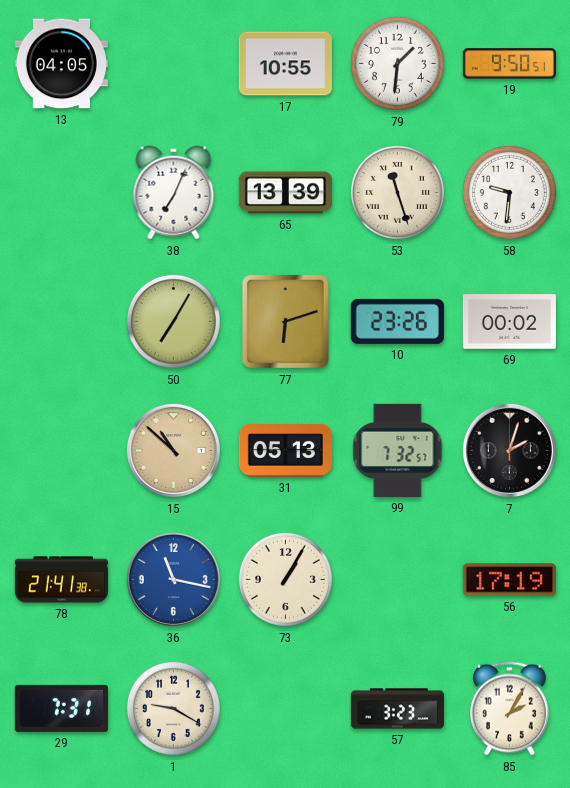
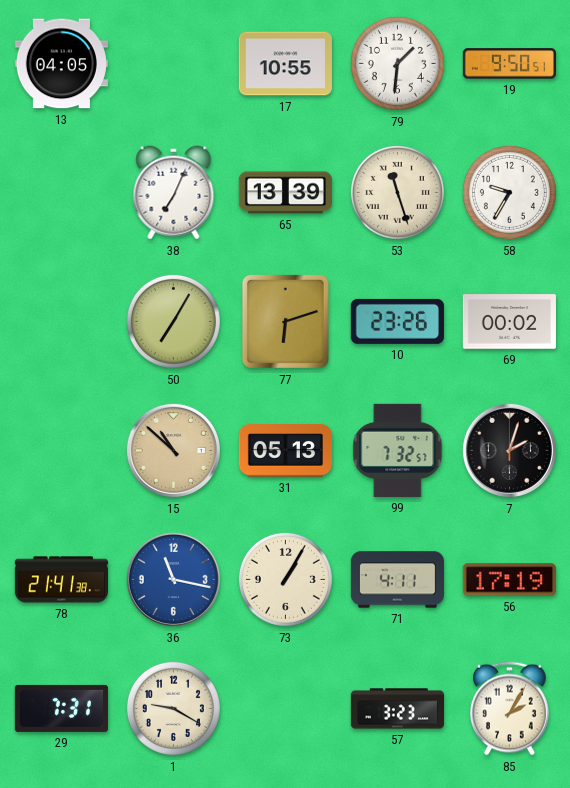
58: 9:31 -> 9:35
71: none -> 4:11
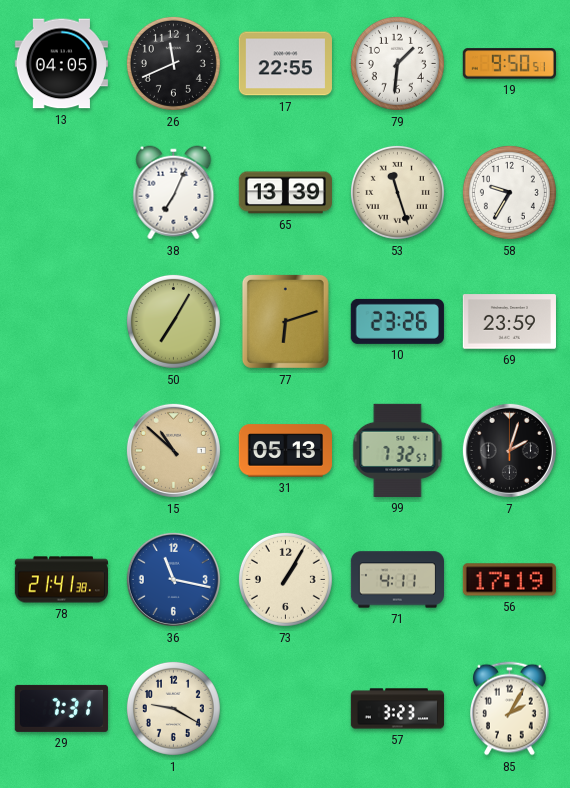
26: none -> 11:41
17: 10:55 -> 22:55
69: 00:02 -> 23:59
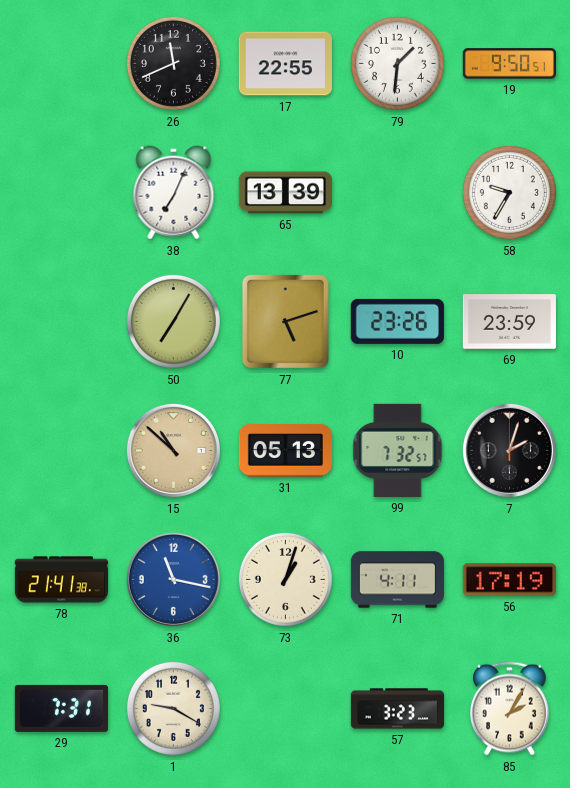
13: 04:05 -> none
53: 11:27 -> none
77: 6:12 -> 5:12
73: 1:05 -> 1:03
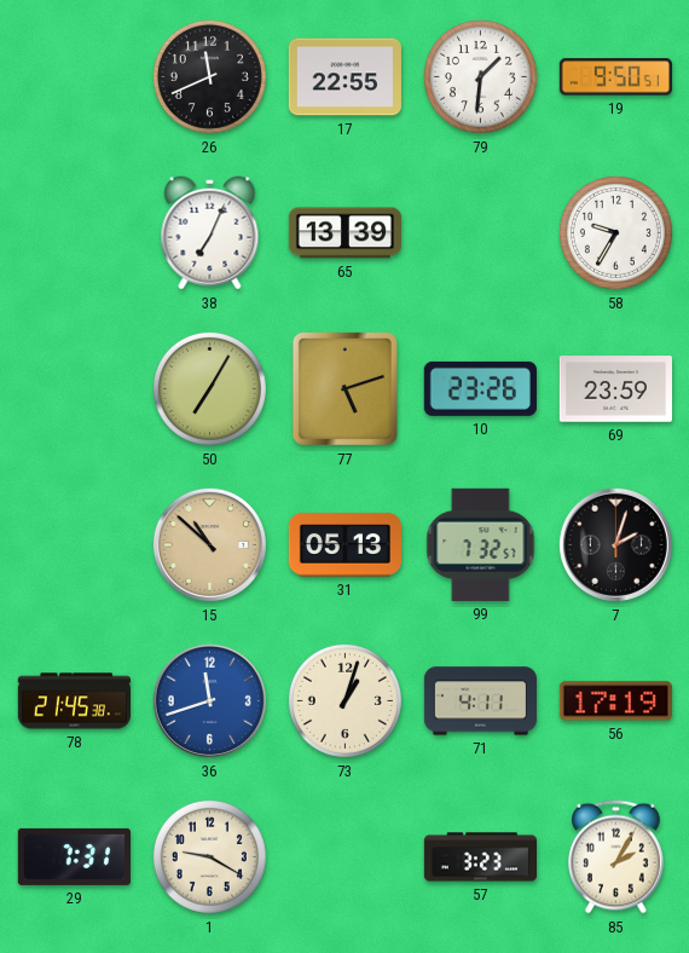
78: 21:41 -> 21:45
36: 11:17 -> 11:42
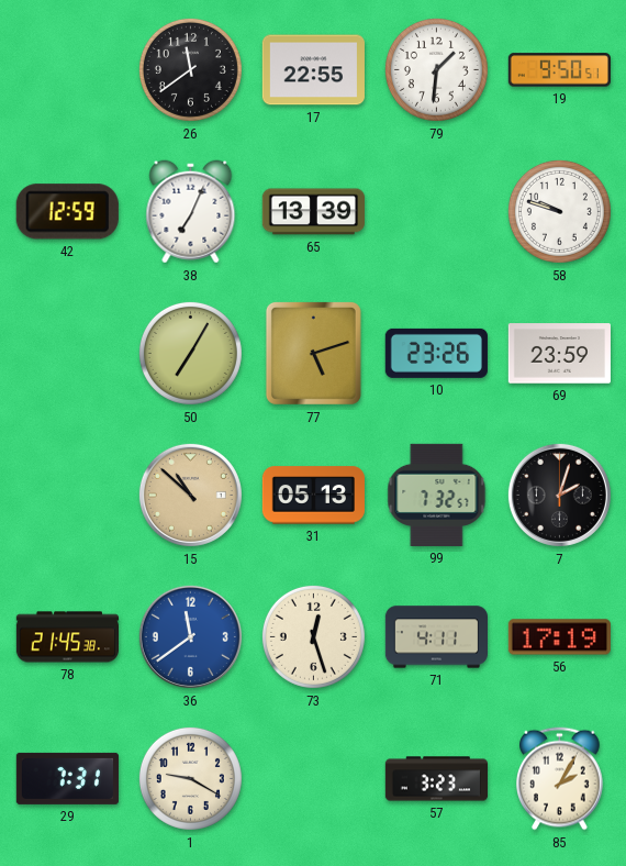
26: 11:41 -> 11:39
42: none -> 12:59
58: 9:35 -> 9:48
36: 11:42 -> 11:39
73: 1:03 -> 12:27
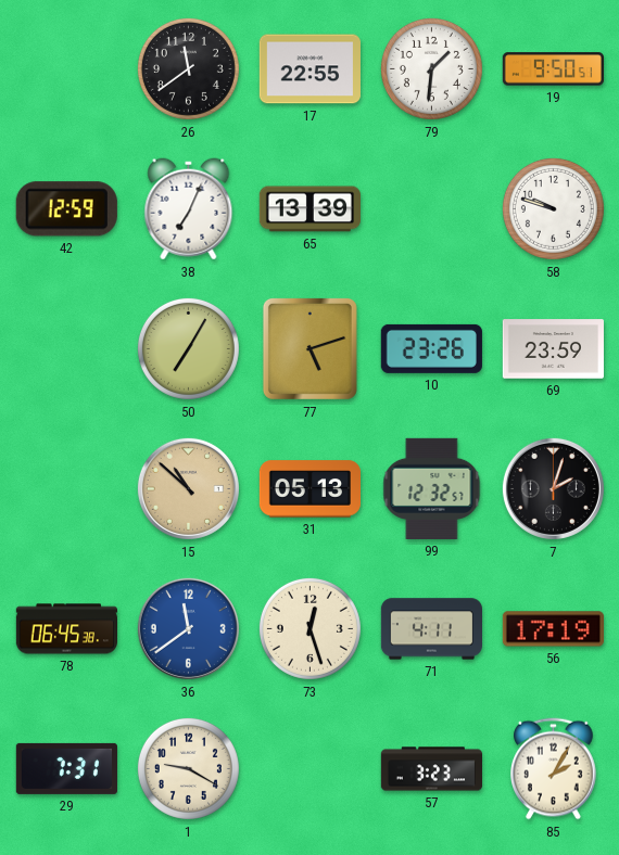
99: 7:32 -> 12:32
78: 21:45 -> 06:45
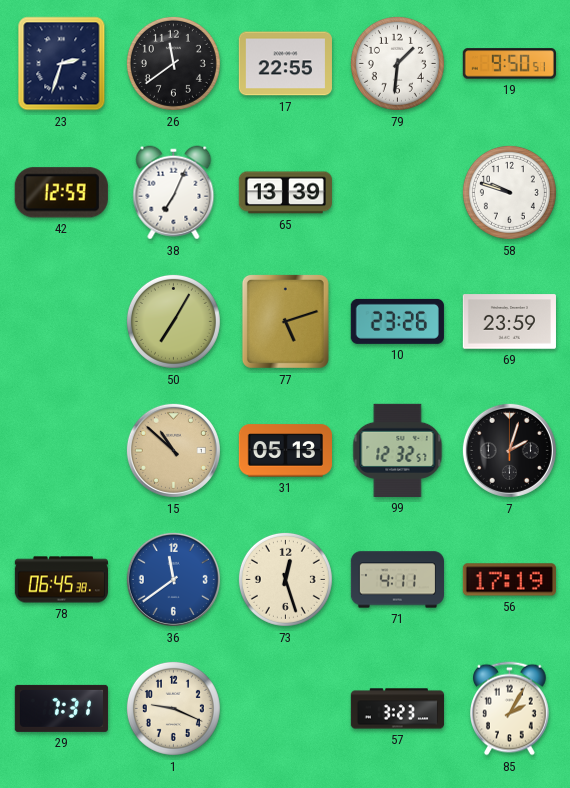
23: none -> 2:33
1: 9:20 -> 9:19
